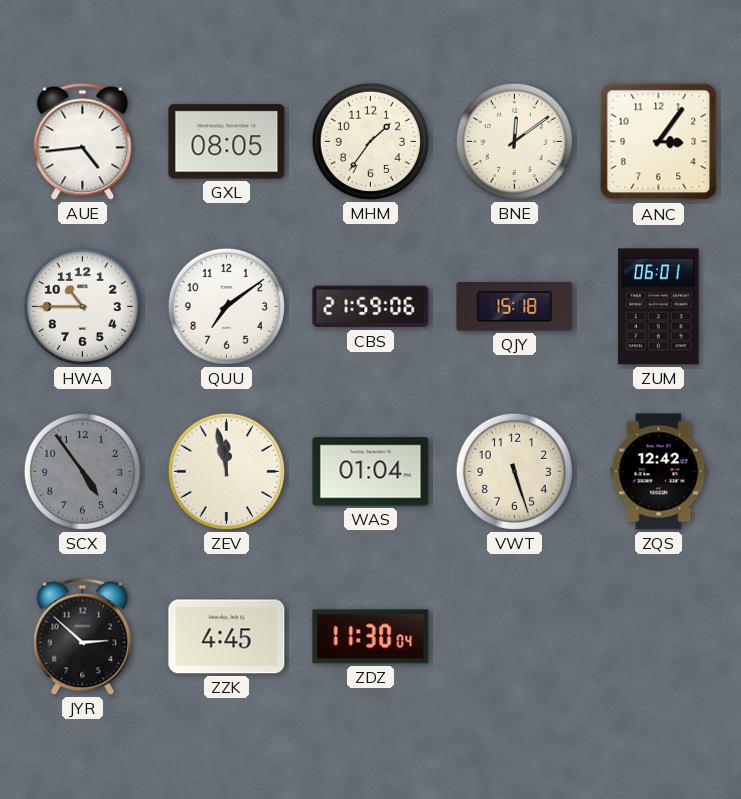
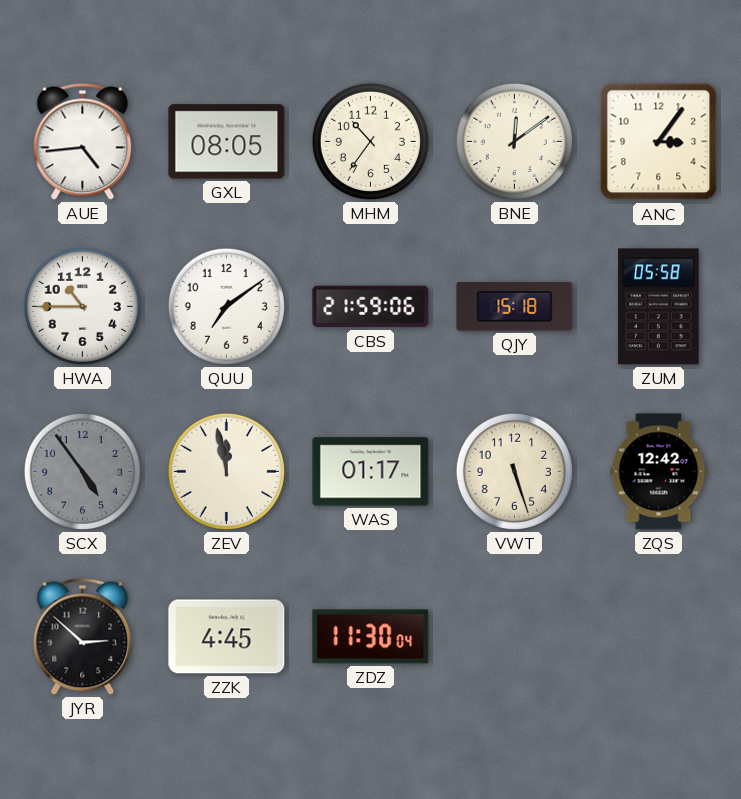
MHM: 1:36 -> 10:36
ZUM: 06:01 -> 05:58
WAS: 01:04 -> 01:17
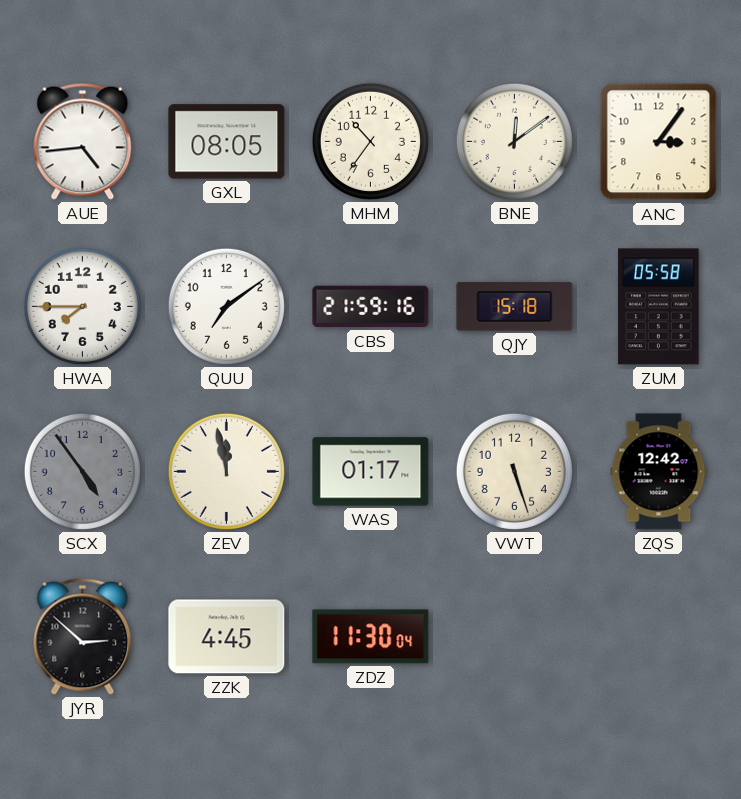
HWA: 10:45 -> 7:45
CBS: 21:59:06 -> 21:59:16
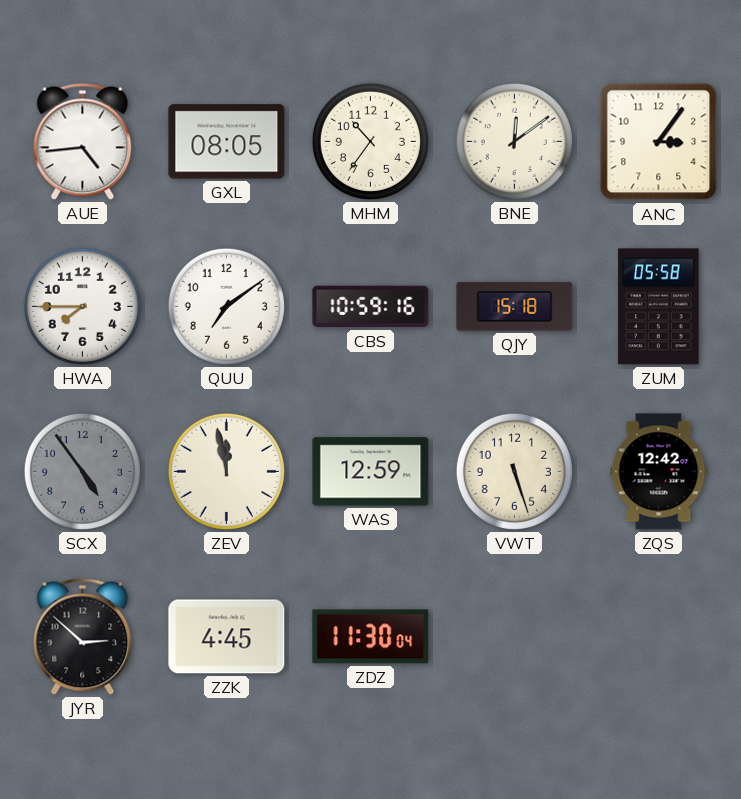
CBS: 21:59 -> 10:59
WAS: 01:17 -> 12:59
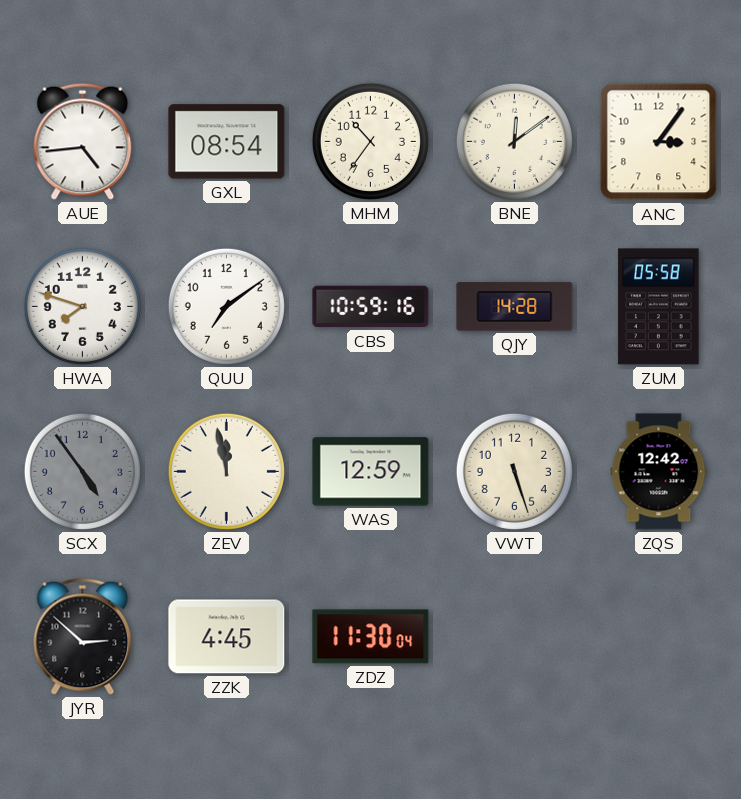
GXL: 08:05 -> 08:54
HWA: 7:45 -> 7:48
QJY: 15:18 -> 14:28
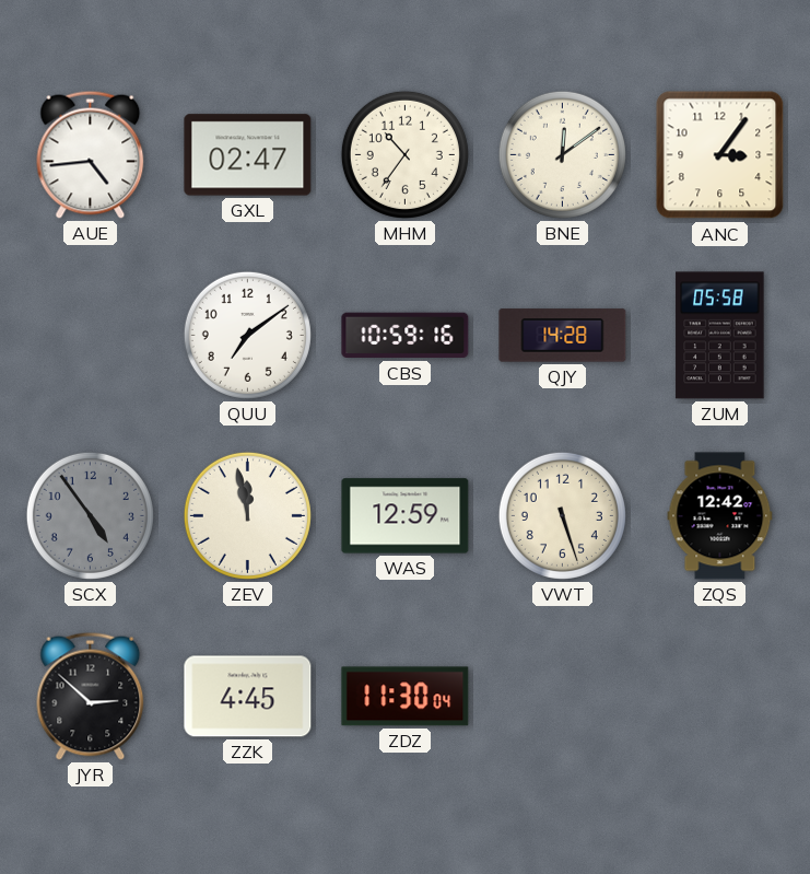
GXL: 08:54 -> 02:47
HWA: 7:48 -> none
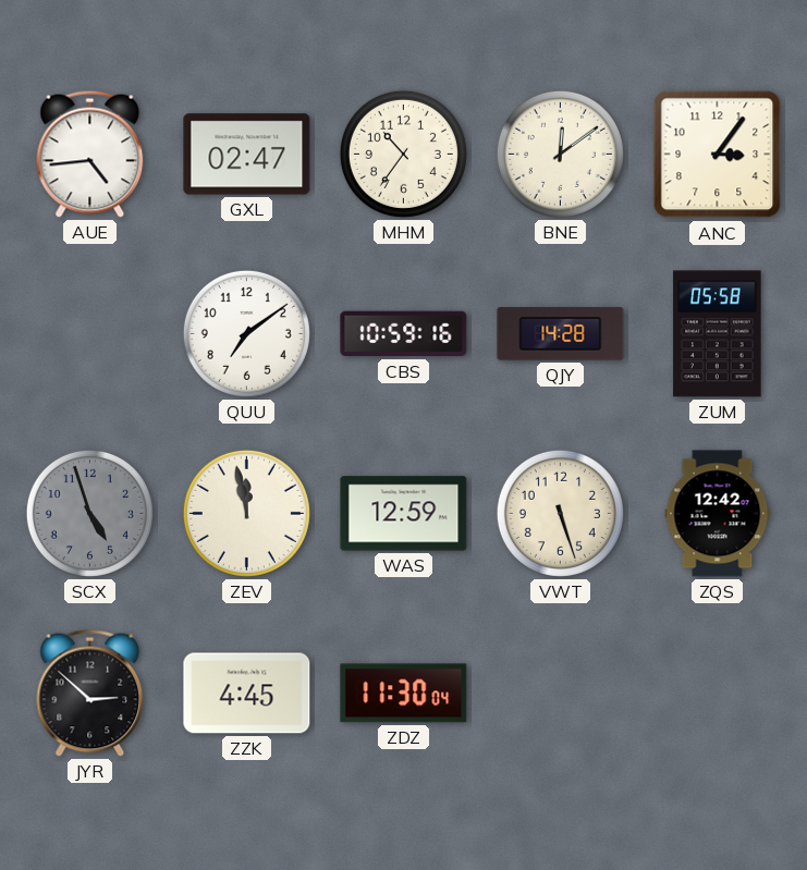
SCX: 4:54 -> 4:57
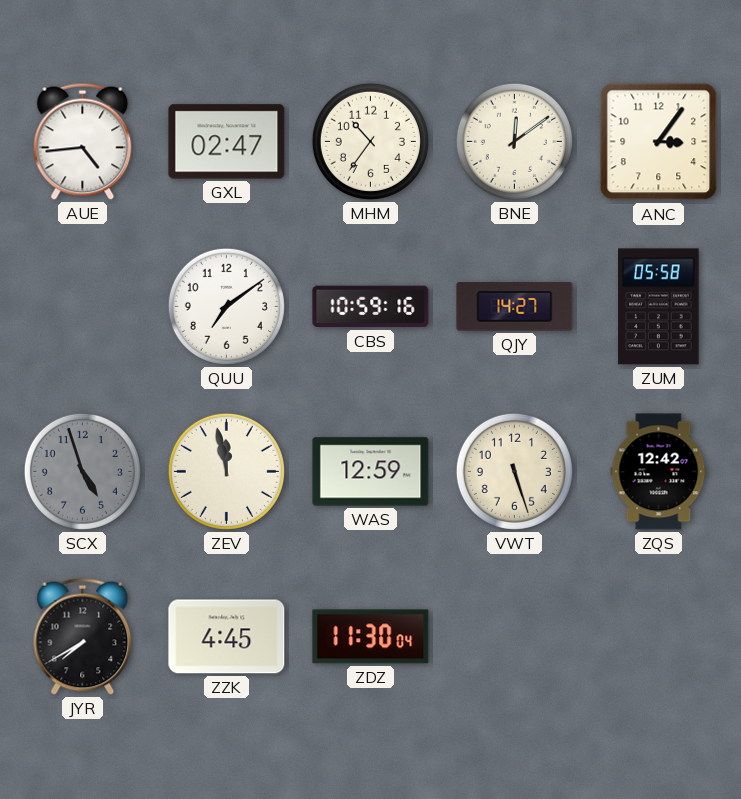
QJY: 14:28 -> 14:27
JYR: 2:52 -> 7:40
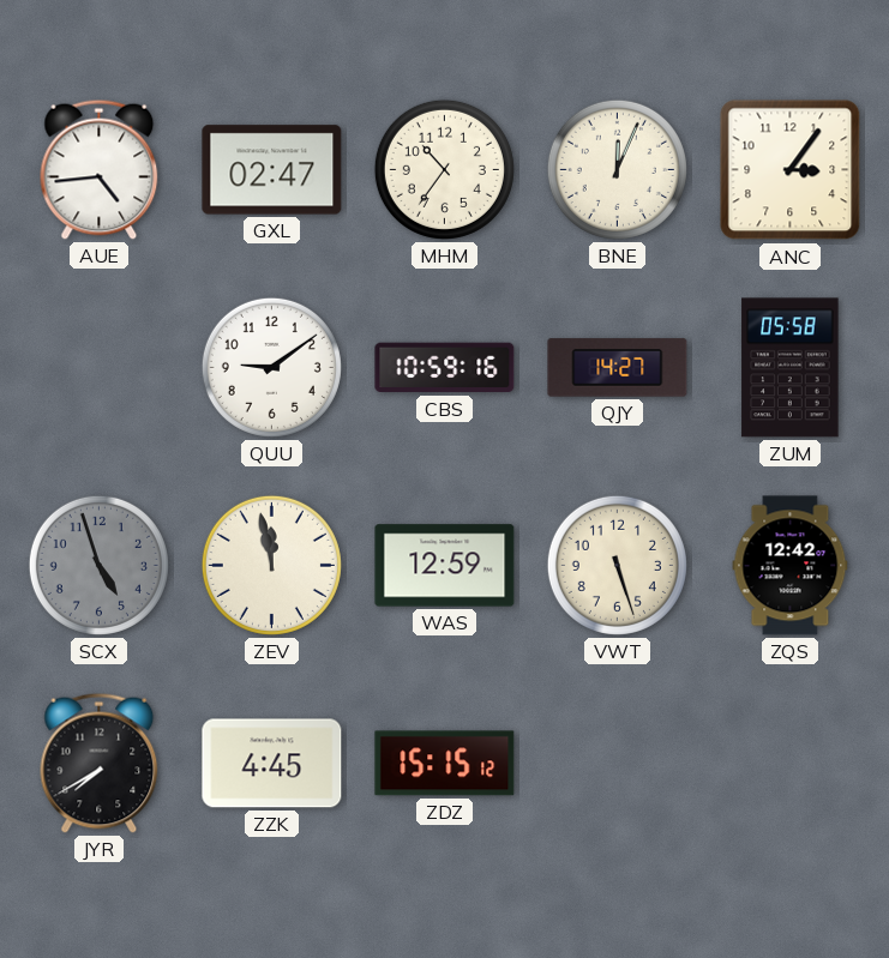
BNE: 12:09 -> 12:04
QUU: 7:09 -> 9:09
ZDZ: 11:30 -> 15:15
